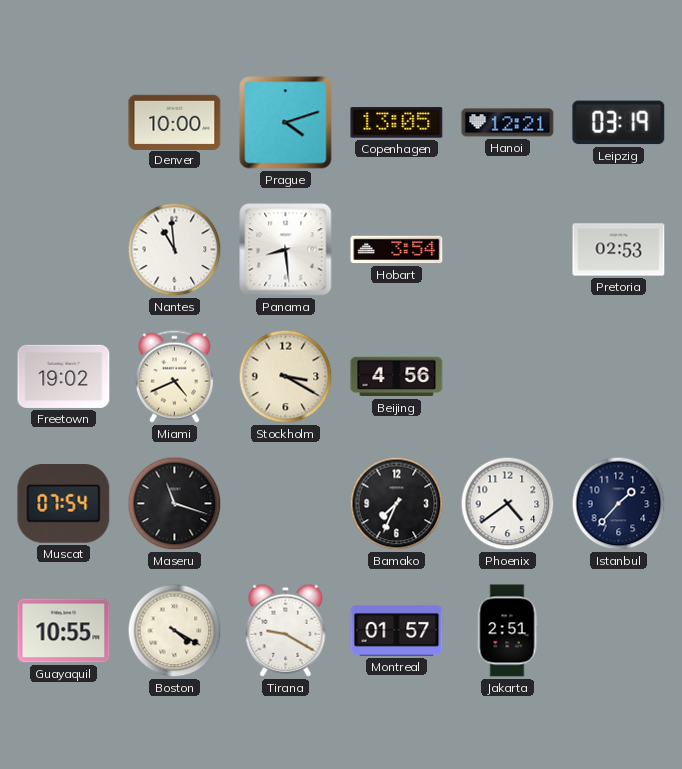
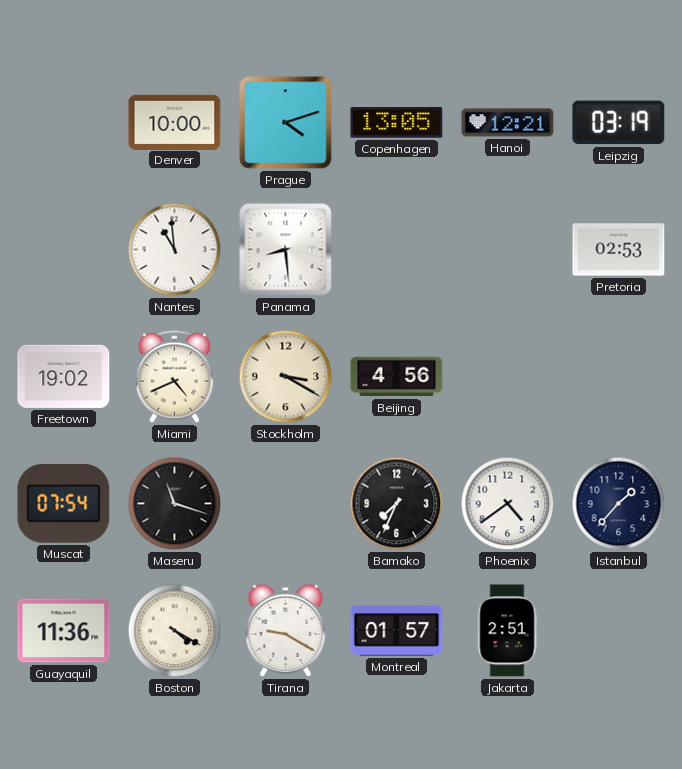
Hobart: 3:54 -> none
Guayaquil: 10:55 -> 11:36
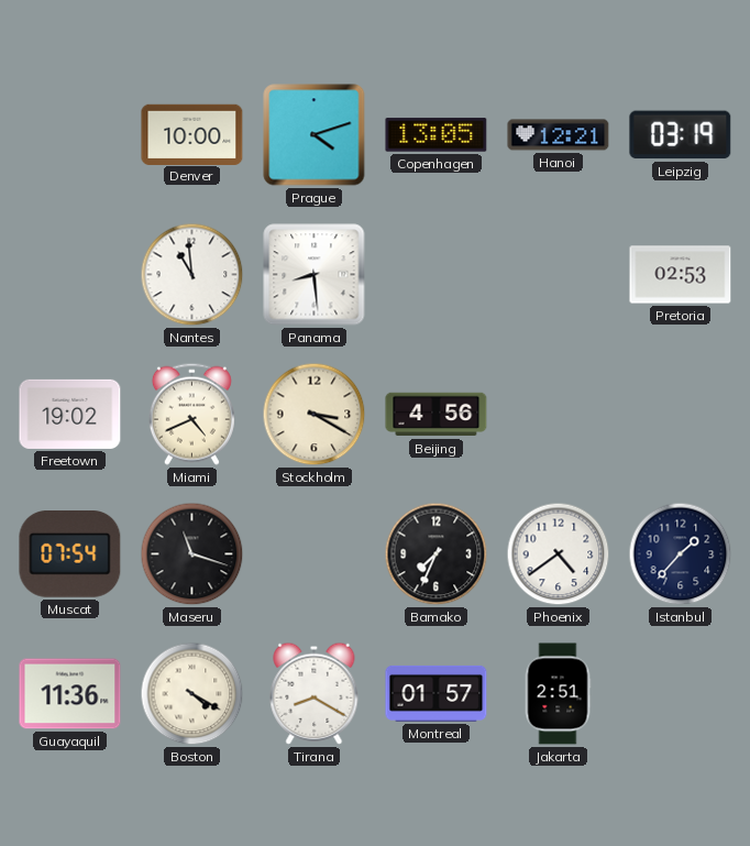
Tirana: 9:20 -> 8:20
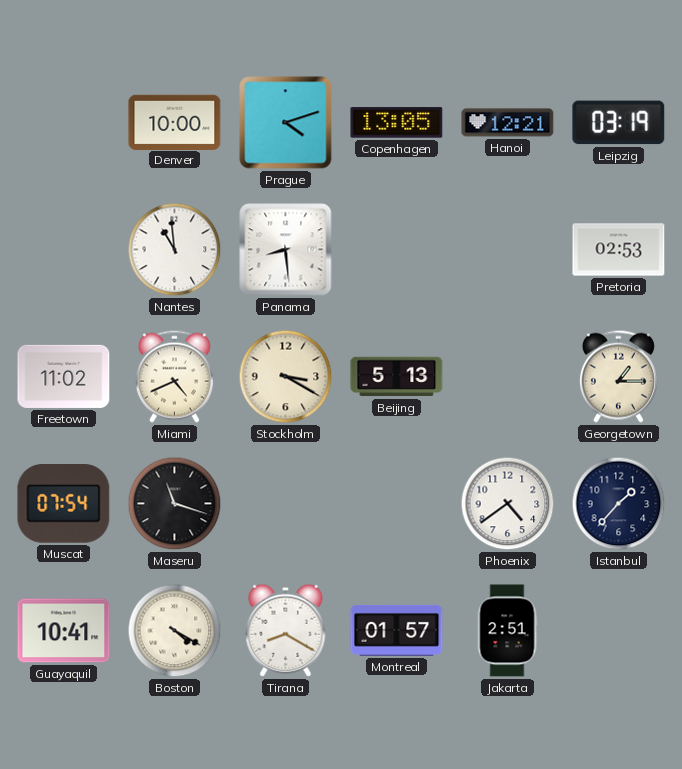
Freetown: 19:02 -> 11:02
Beijing: 4:56 -> 5:13
Georgetown: none -> 1:15
Bamako: 7:34 -> none
Guayaquil: 11:36 -> 10:41
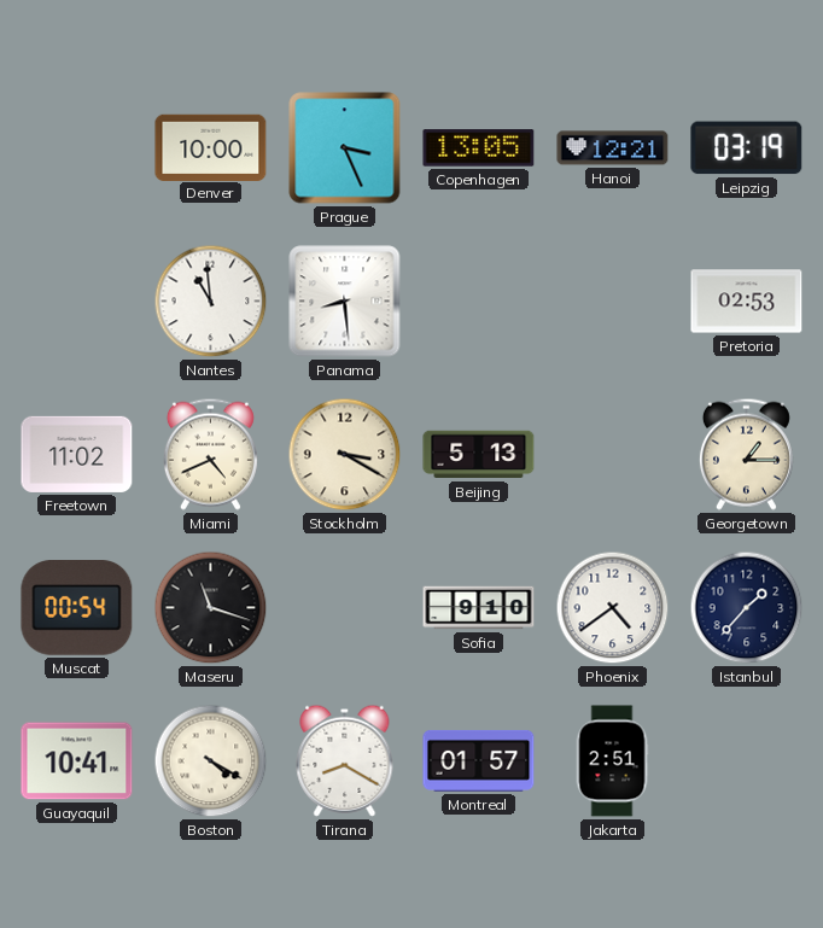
Prague: 4:12 -> 3:26
Muscat: 07:54 -> 00:54
Sofia: none -> 9:10
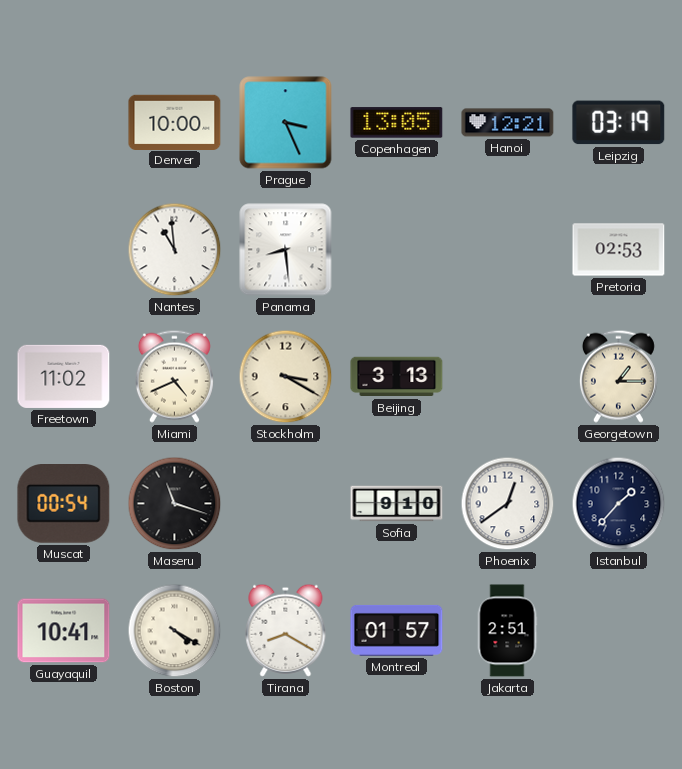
Beijing: 5:13 -> 3:13
Phoenix: 4:39 -> 12:39
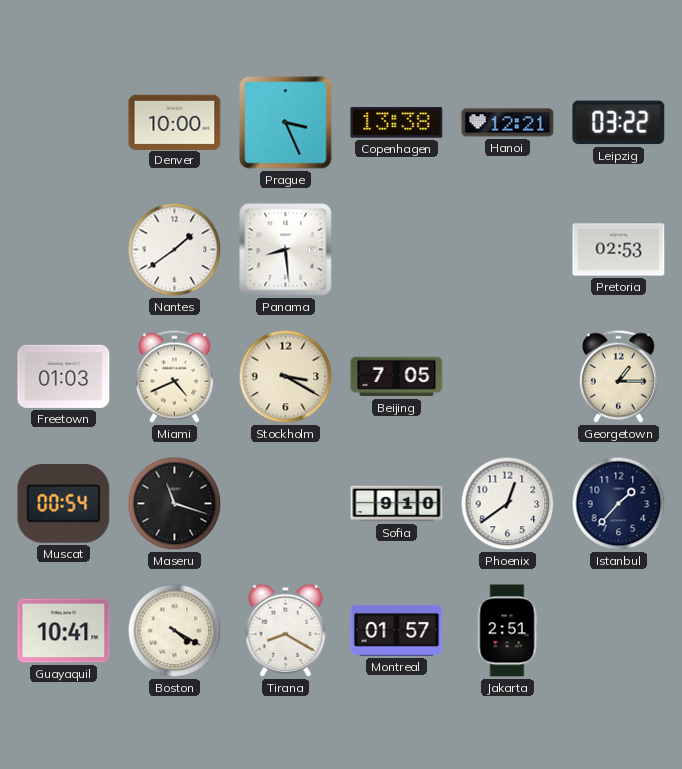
Copenhagen: 13:05 -> 13:38
Leipzig: 03:19 -> 03:22
Nantes: 10:59 -> 1:39
Freetown: 11:02 -> 01:03
Beijing: 3:13 -> 7:05
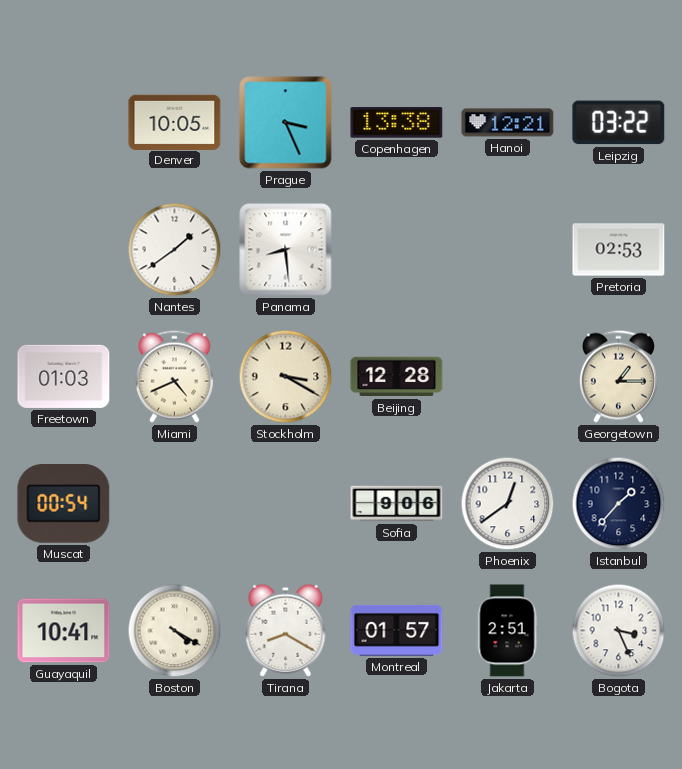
Denver: 10:00 -> 10:05
Beijing: 7:05 -> 12:28
Maseru: 11:18 -> none
Sofia: 9:10 -> 9:06
Bogota: none -> 3:26
